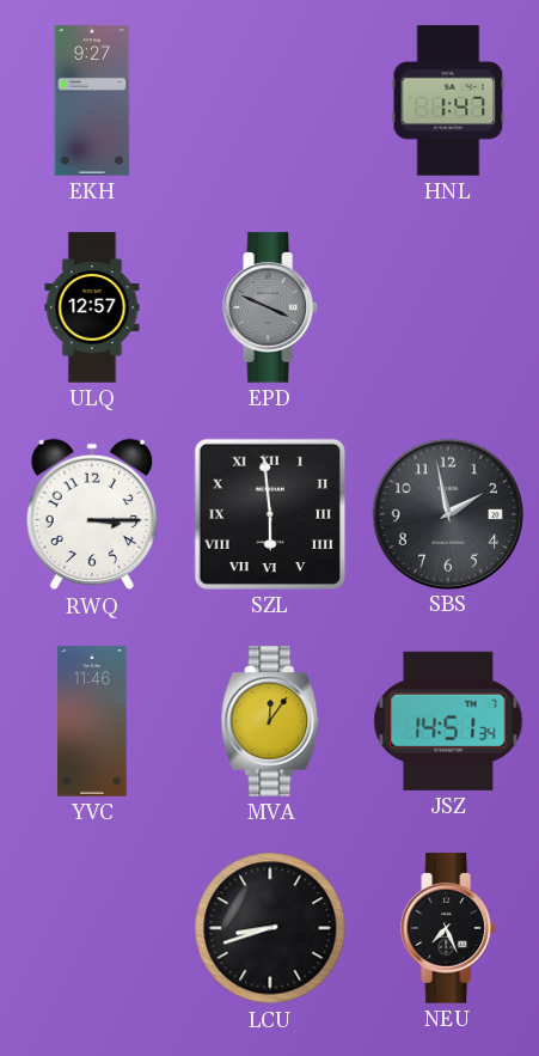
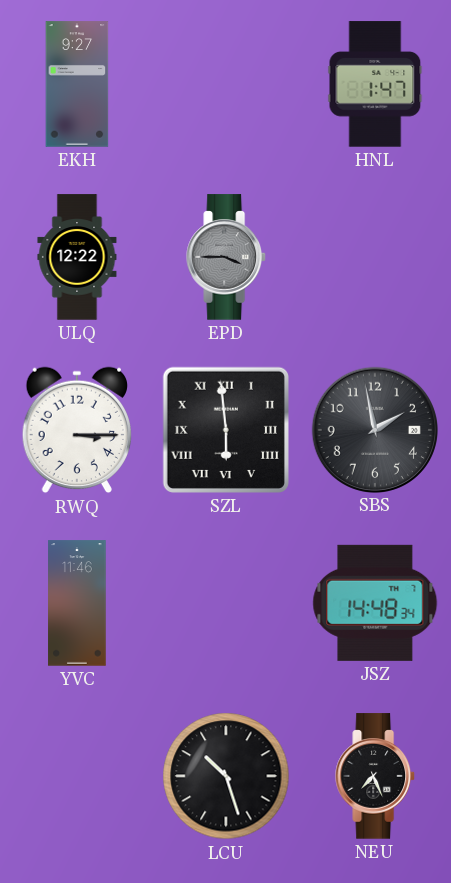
ULQ: 12:57 -> 12:22
EPD: 3:49 -> 3:45
MVA: 12:06 -> none
JSZ: 14:51 -> 14:48
LCU: 8:42 -> 10:27
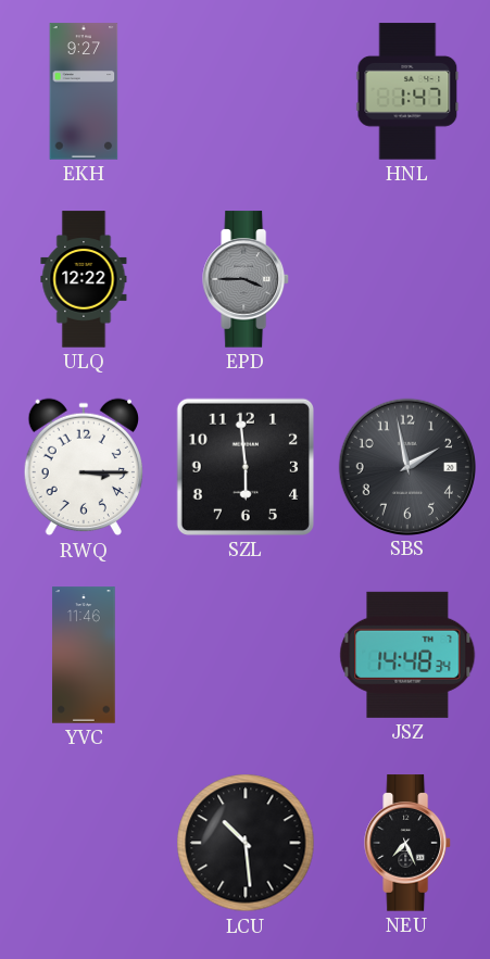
SZL numerals: Roman -> Arabic
LCU: 10:27 -> 10:29
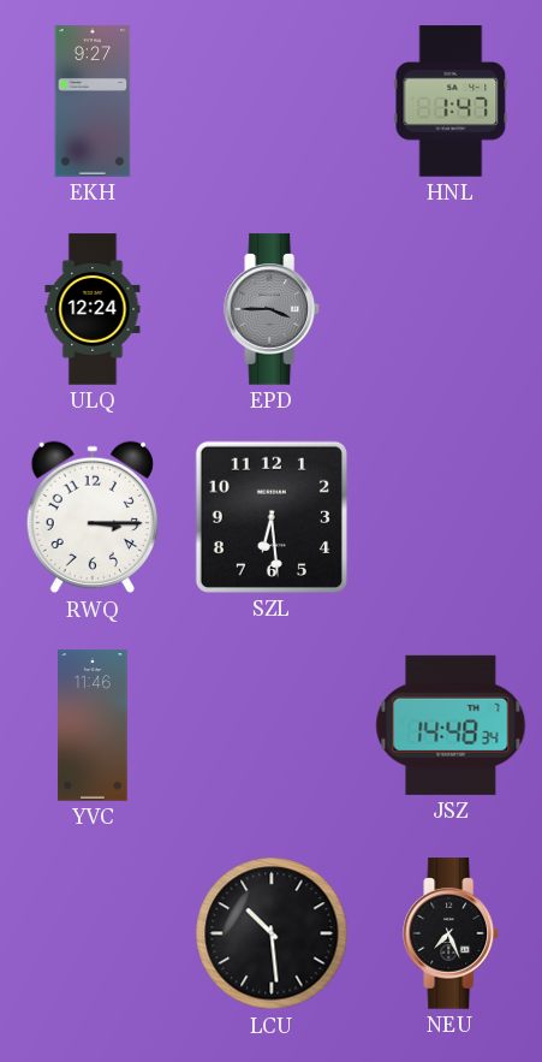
ULQ: 12:22 -> 12:24
SZL: 5:59 -> 6:29
SBS: 1:58 -> none
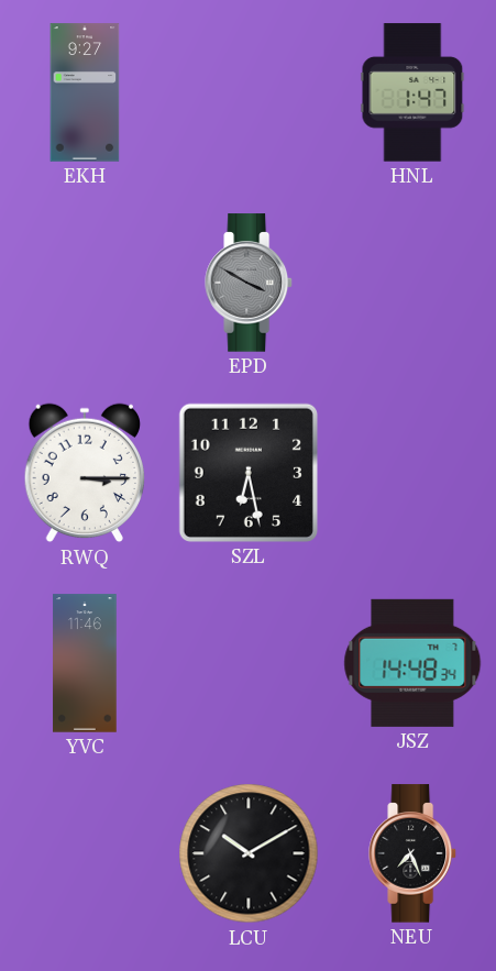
ULQ: 12:24 -> none
EPD: 3:45 -> 3:50
SZL: 6:29 -> 6:28
LCU: 10:29 -> 10:10
